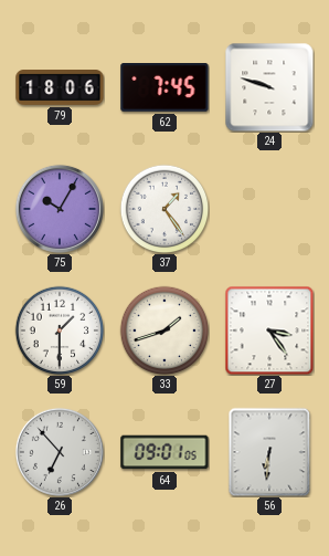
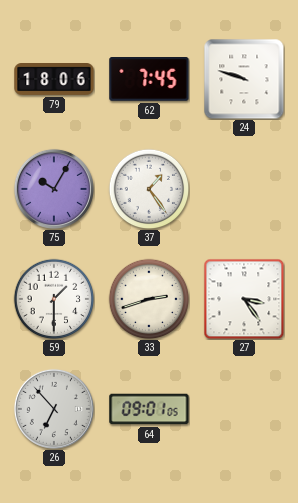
33: 1:42 -> 2:42
56: 6:31 -> none
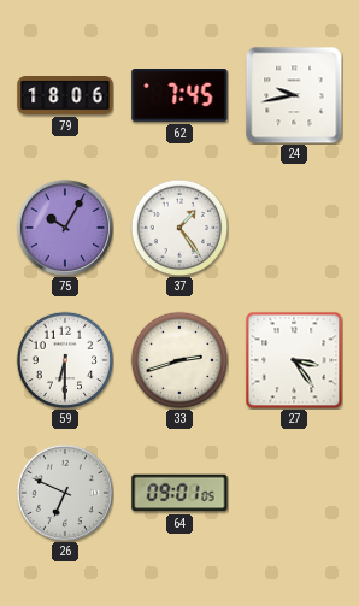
24: 9:48 -> 9:43
59: 1:30 -> 6:30
26: 6:53 -> 6:49
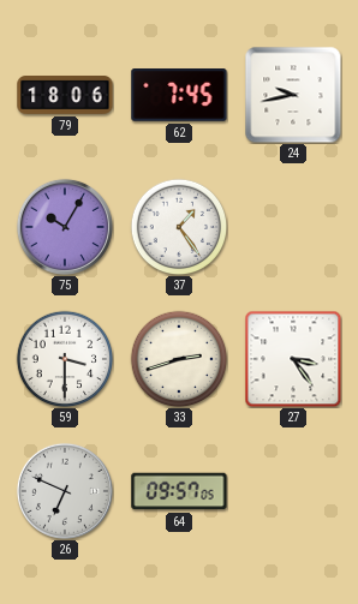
59: 6:30 -> 3:30
64: 09:01 -> 09:57
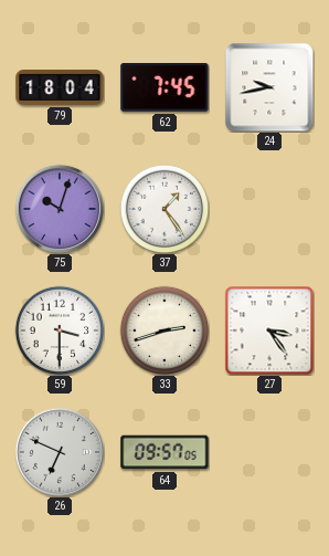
79: 18:06 -> 18:04
75: 10:05 -> 10:03
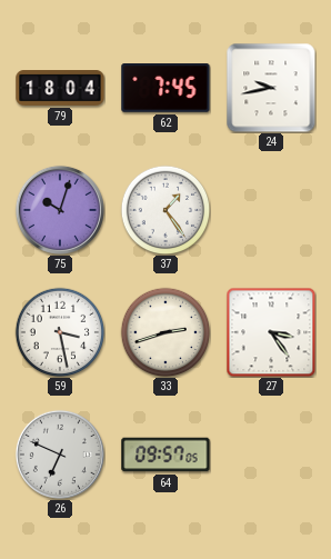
59: 3:30 -> 3:28
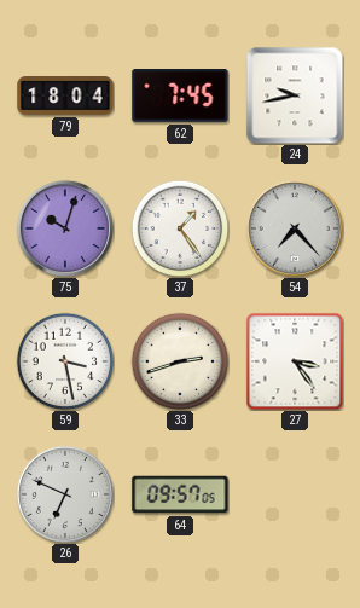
54: none -> 7:23
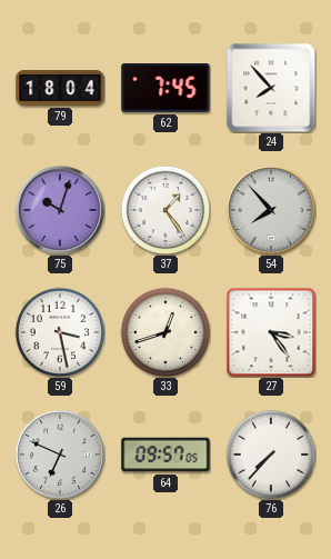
24: 9:43 -> 7:53
54: 7:23 -> 7:53
33: 2:42 -> 12:42
76: none -> 7:37
